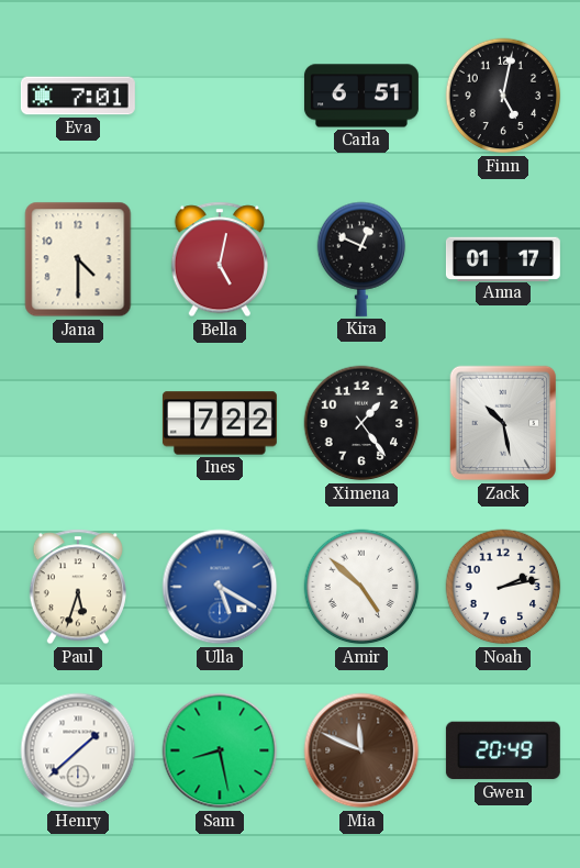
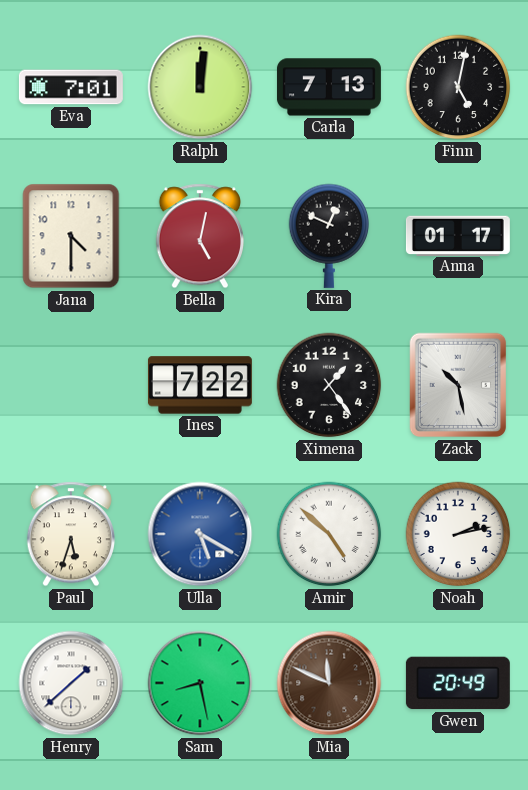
Ralph: none -> 12:01
Carla: 6:51 -> 7:13
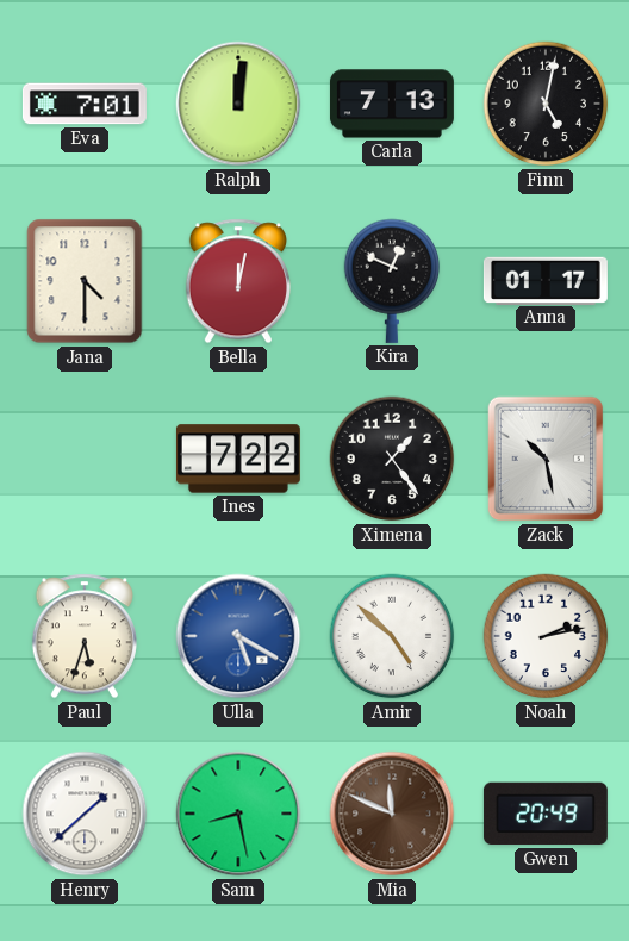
Bella: 5:02 -> 12:02
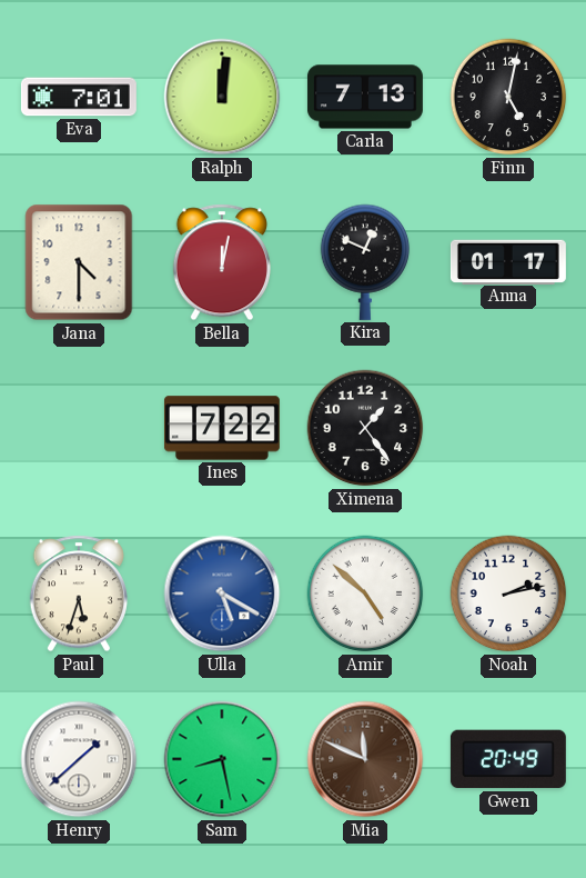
Zack: 10:28 -> none
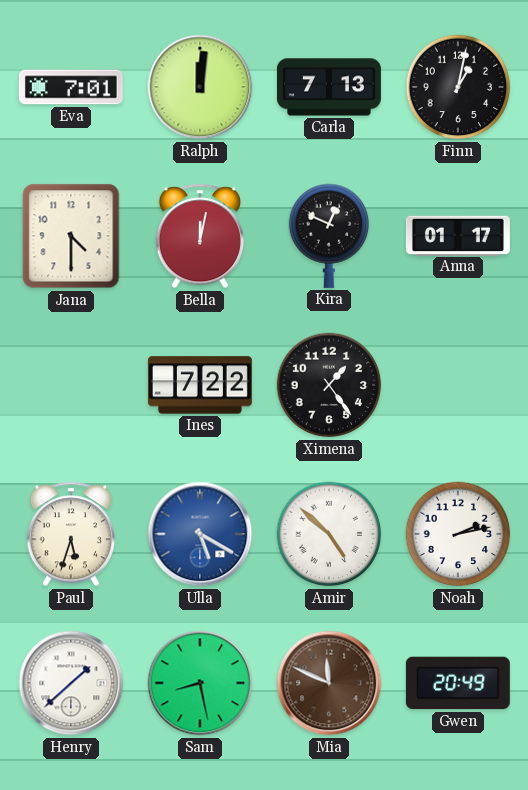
Finn: 5:02 -> 1:02
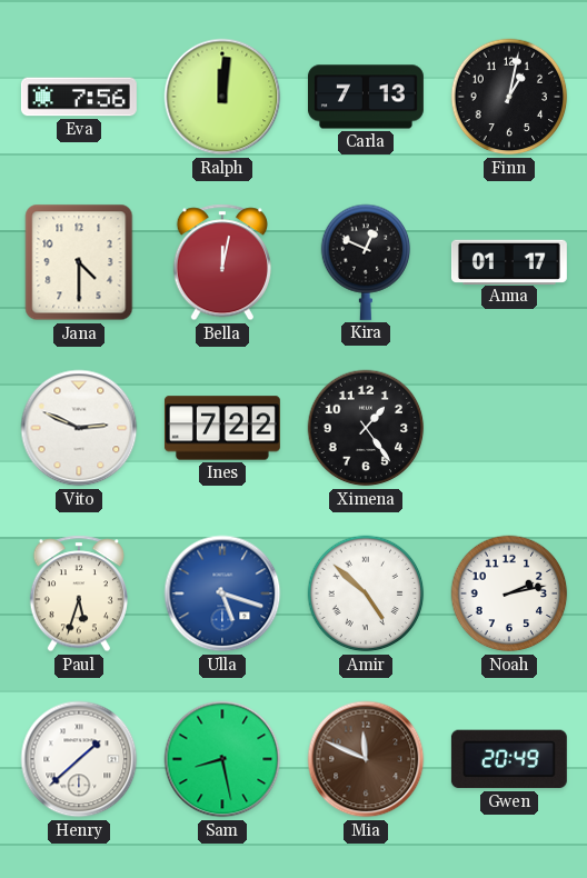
Eva: 7:01 -> 7:56
Vito: none -> 2:49
Ulla: 5:20 -> 5:18
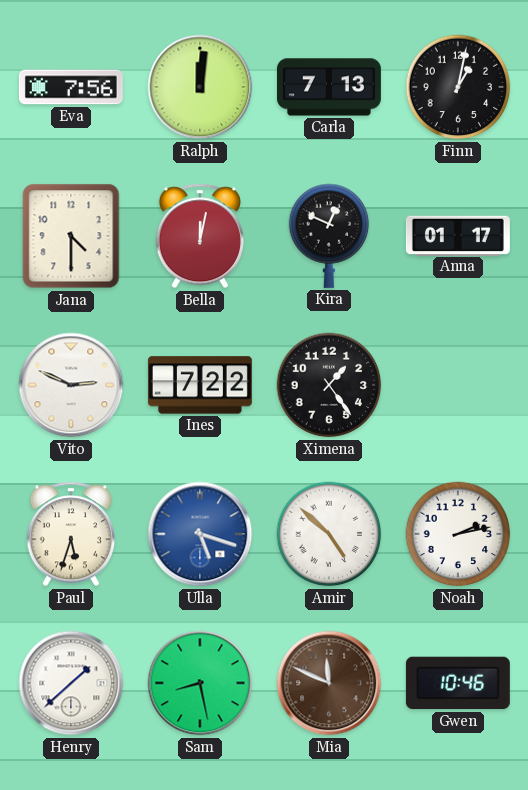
Gwen: 20:49 -> 10:46
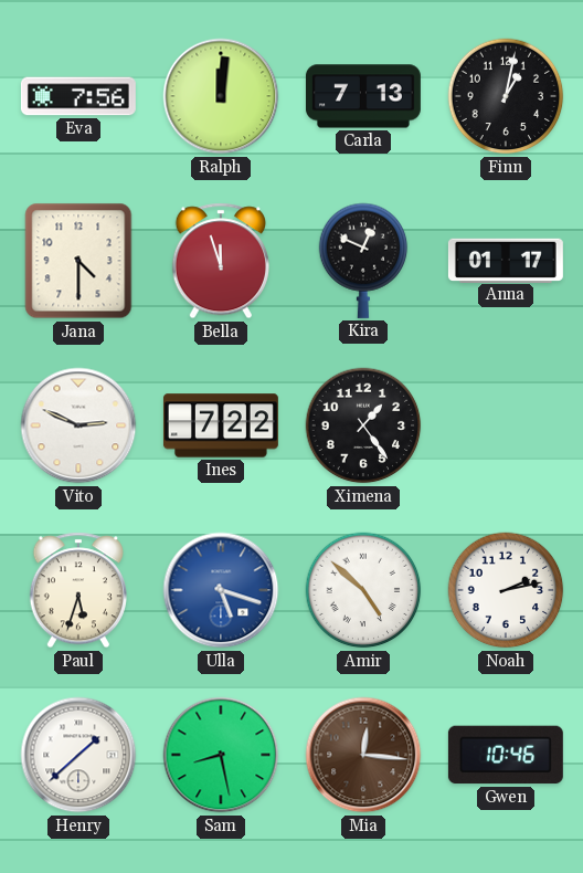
Bella: 12:02 -> 11:57
Mia: 11:49 -> 12:16
